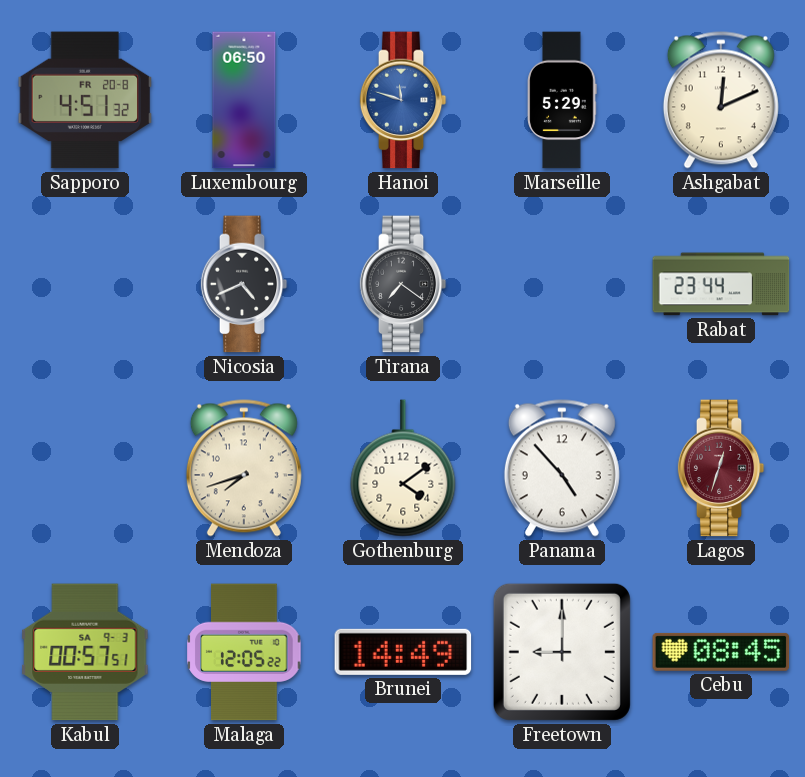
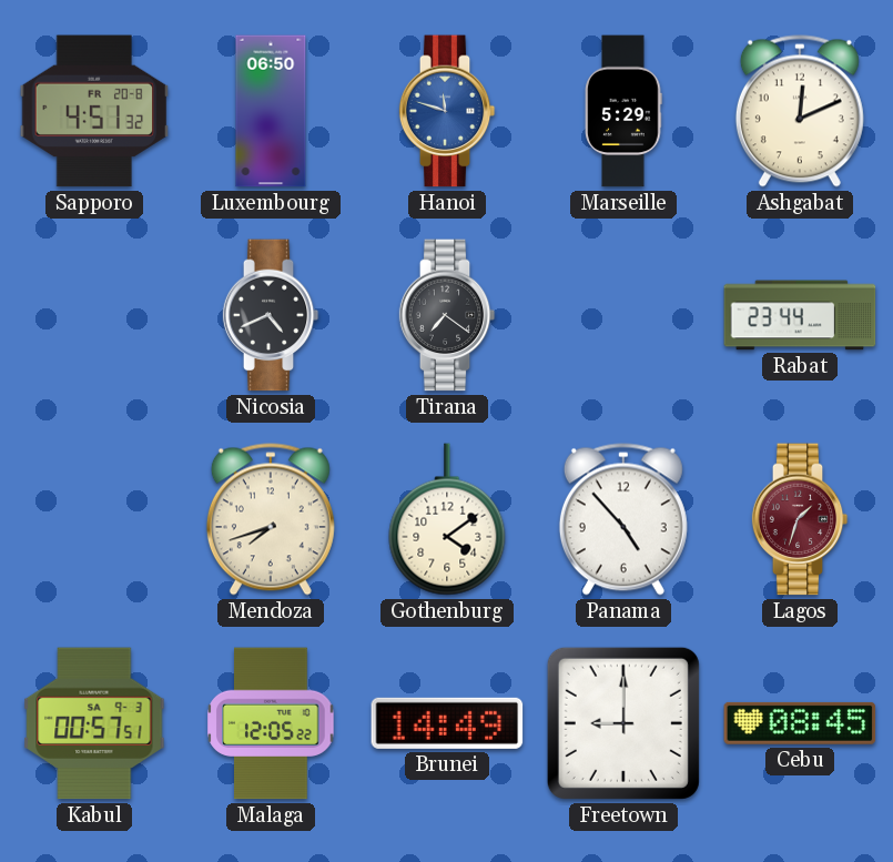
Lagos: 12:33 -> 1:33
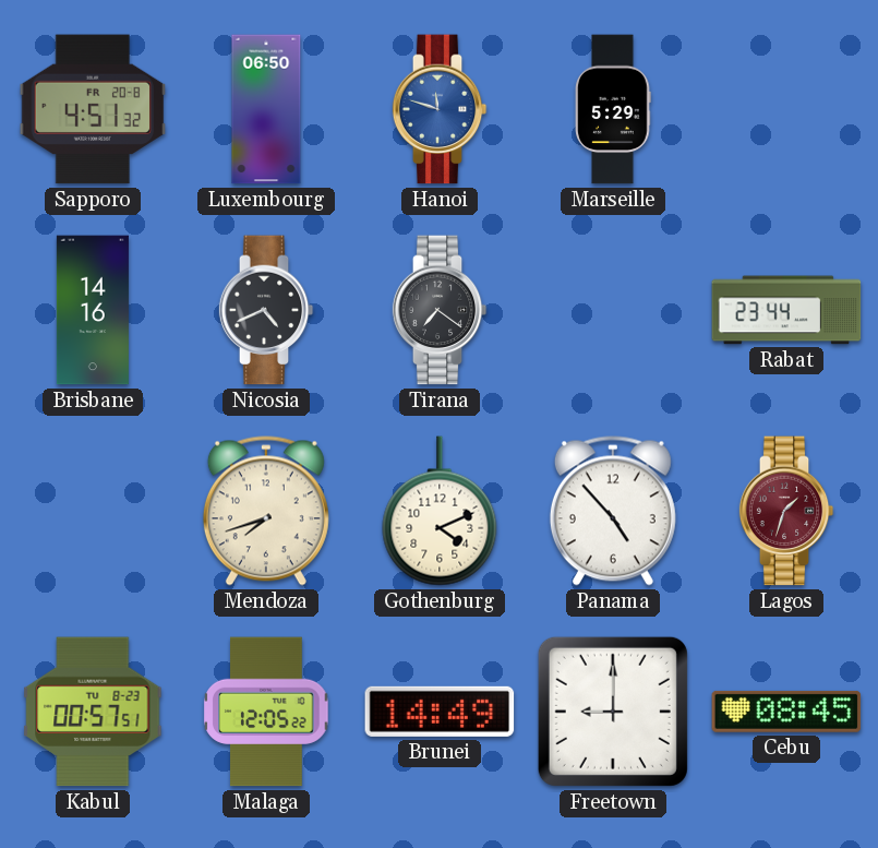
Ashgabat: 12:11 -> none
Brisbane: none -> 14:16
Gothenburg: 4:09 -> 4:11
Kabul date: SA 9-3 -> TU 8-23
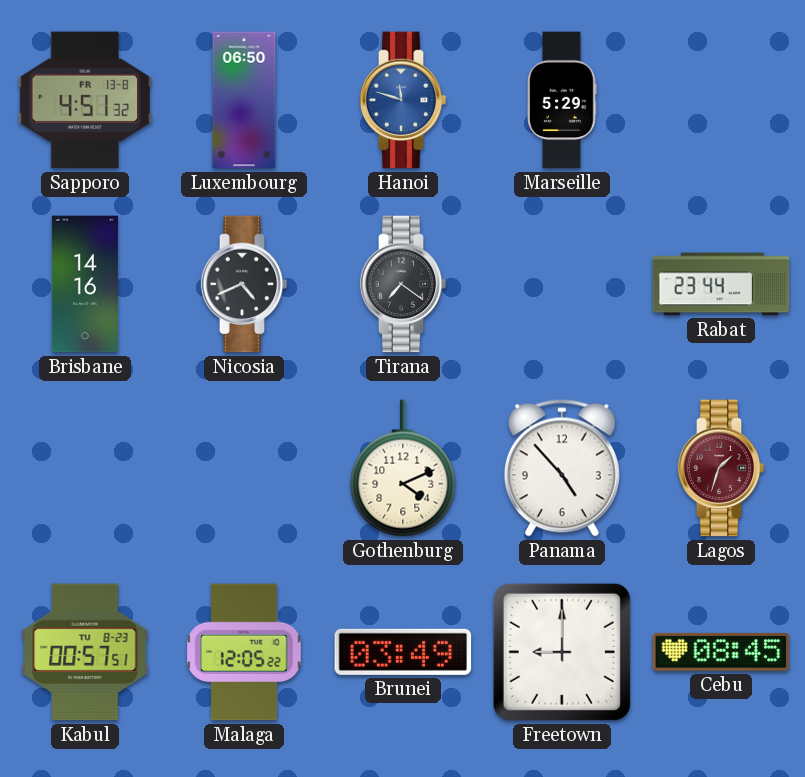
Sapporo date: FR 20-8 -> FR 13-8
Mendoza: 7:42 -> none
Brunei: 14:49 -> 03:49
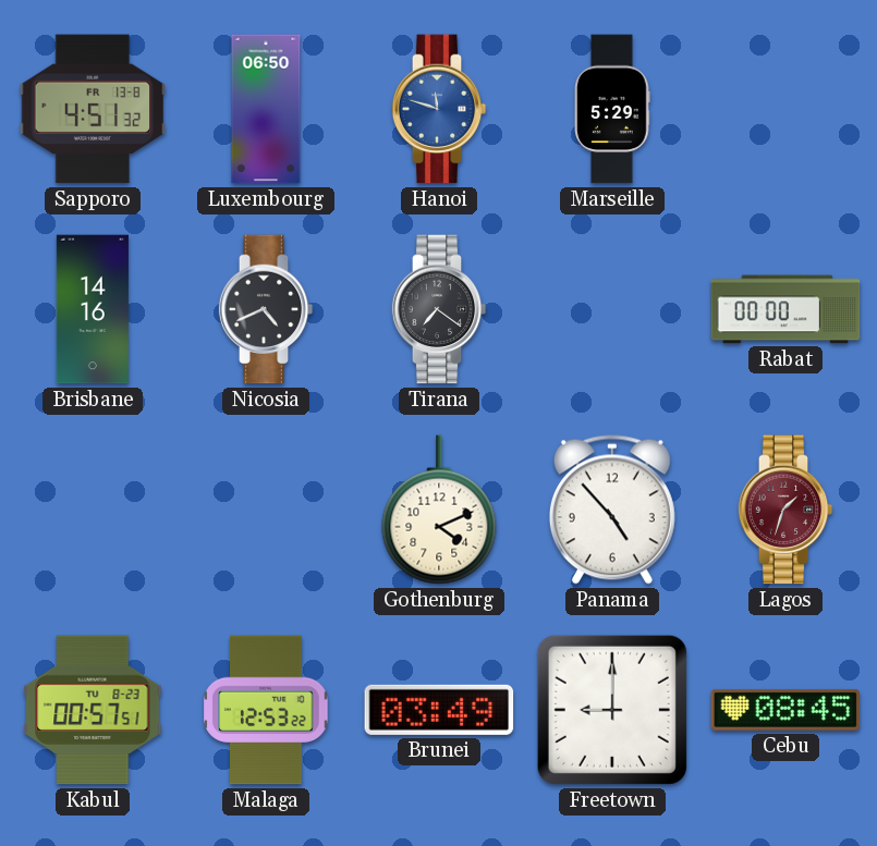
Rabat: 23:44 -> 00:00
Malaga: 12:05 -> 12:53
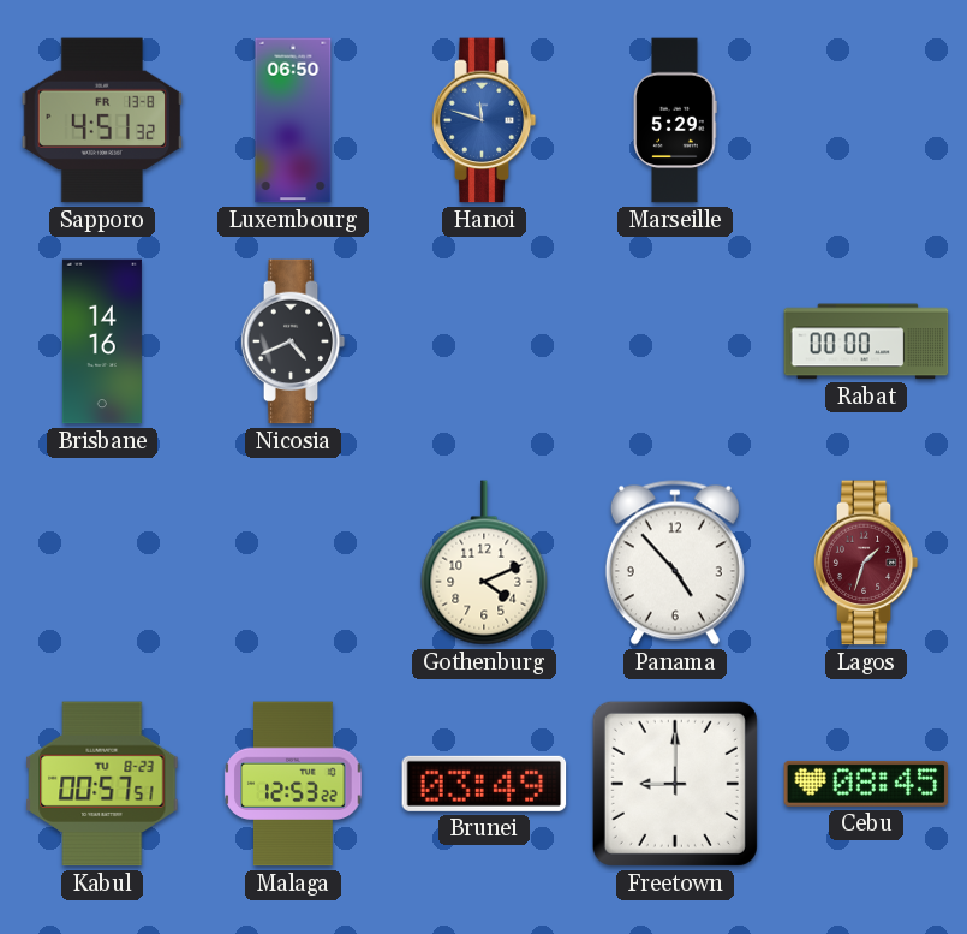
Tirana: 7:21 -> none
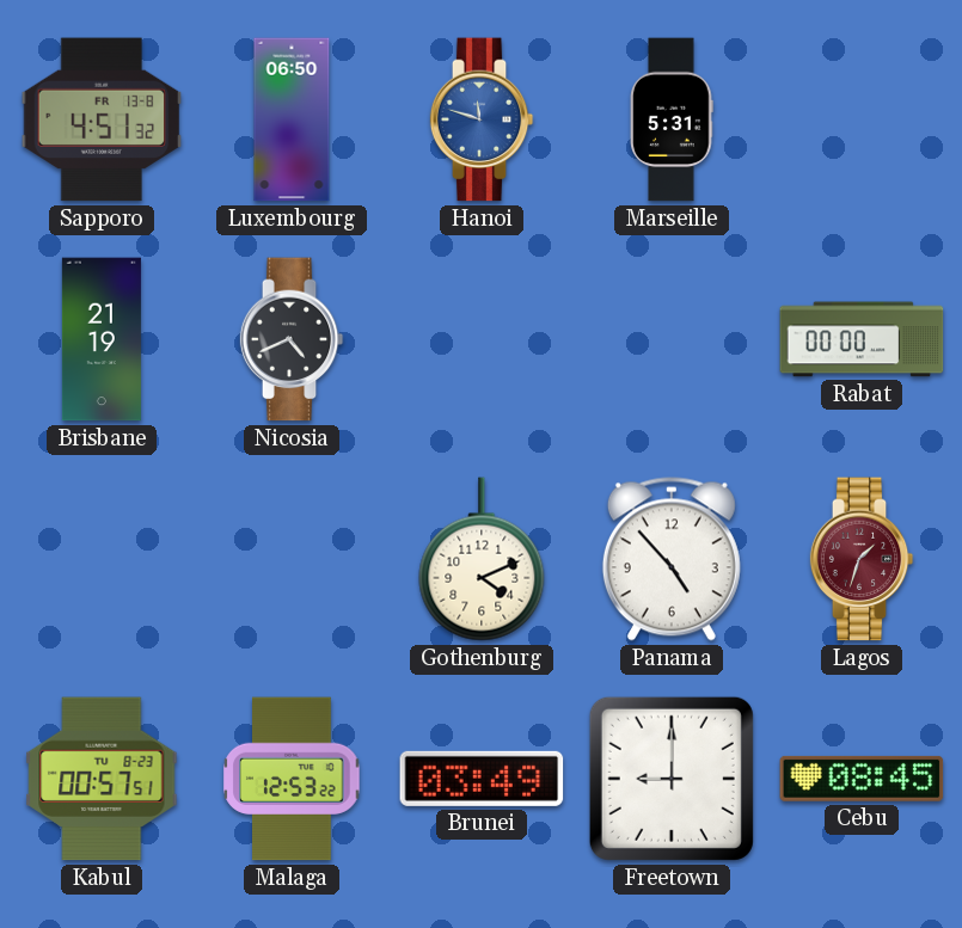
Marseille: 5:29 -> 5:31
Brisbane: 14:16 -> 21:19
